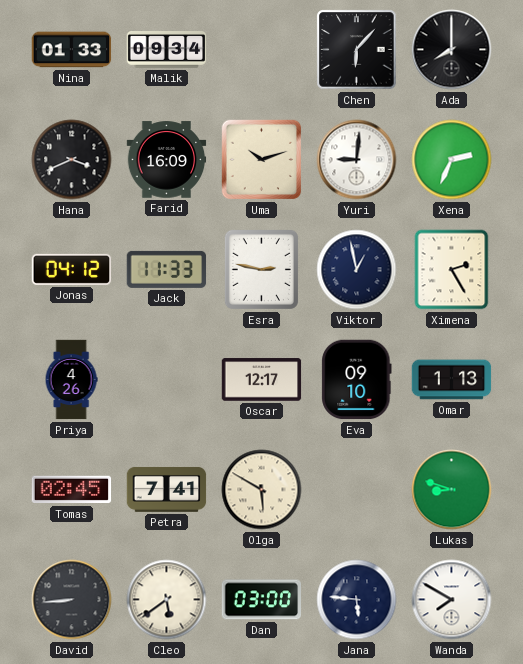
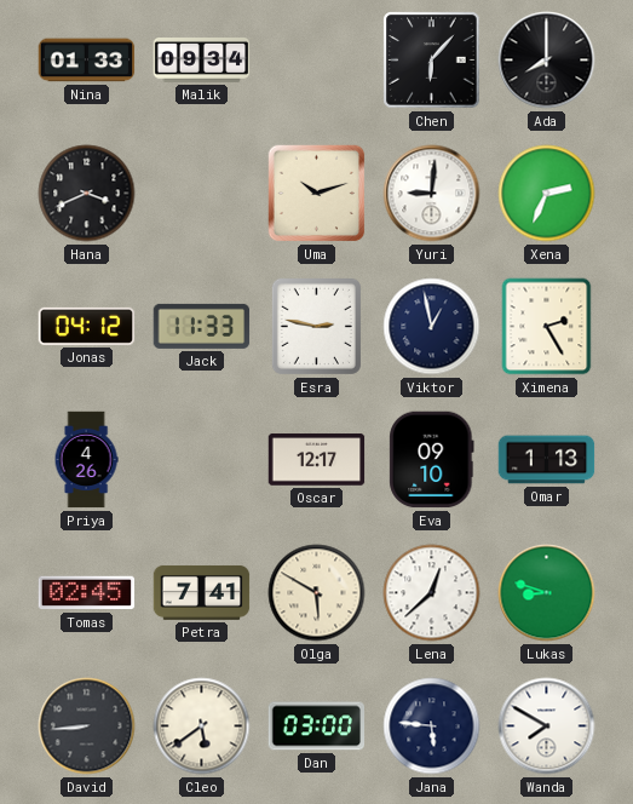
Farid: 16:09 -> none
Lena: none -> 12:38
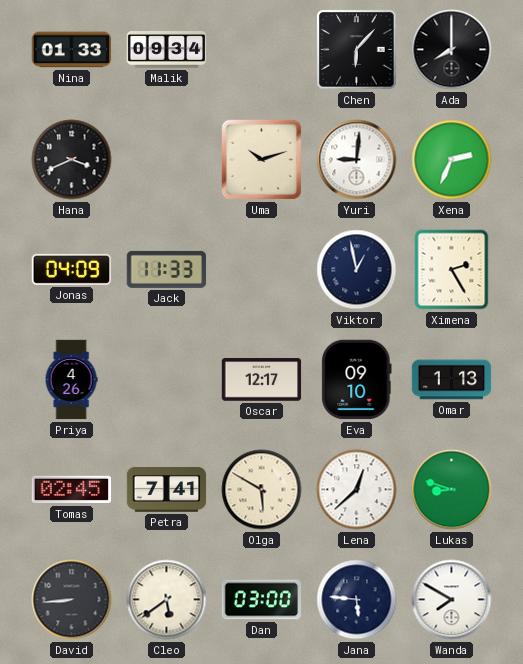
Jonas: 04:12 -> 04:09
Esra: 2:47 -> none
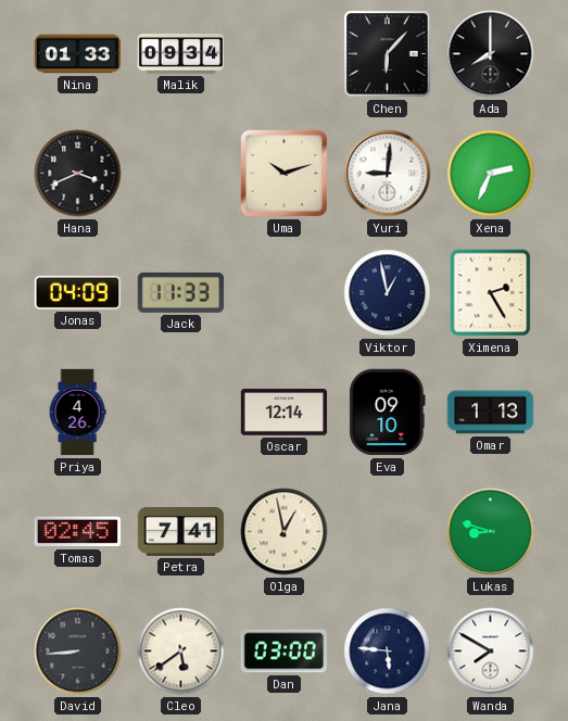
Oscar: 12:17 -> 12:14
Olga: 5:50 -> 12:58
Lena: 12:38 -> none
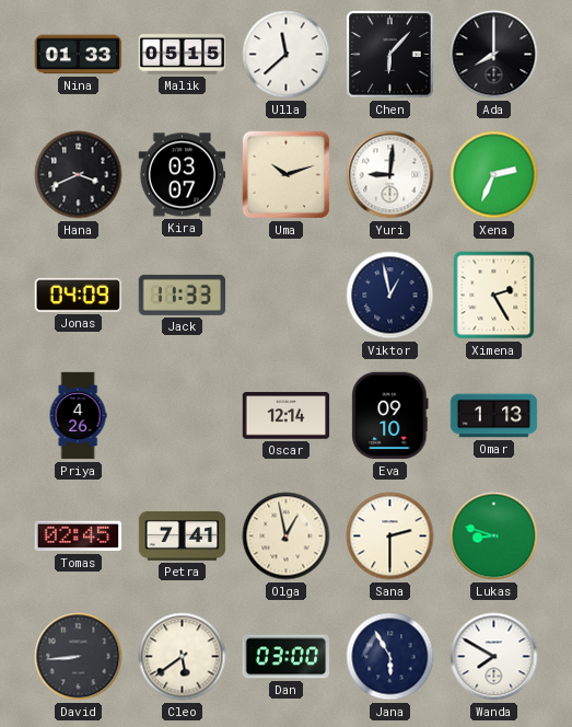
Malik: 09:34 -> 05:15
Ulla: none -> 11:38
Kira: none -> 03:07
Sana: none -> 2:30
Jana: 5:46 -> 5:55
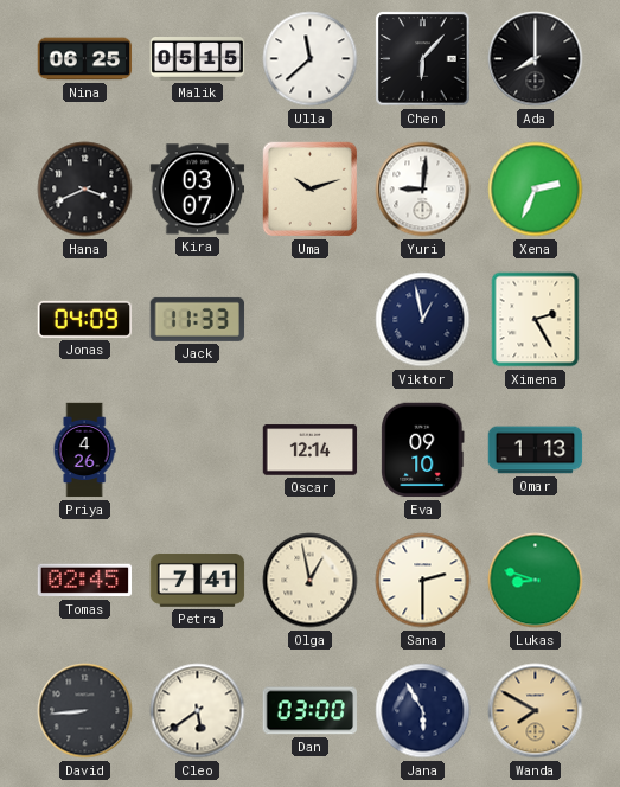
Nina: 01:33 -> 06:25
Wanda dial: white -> champagne
